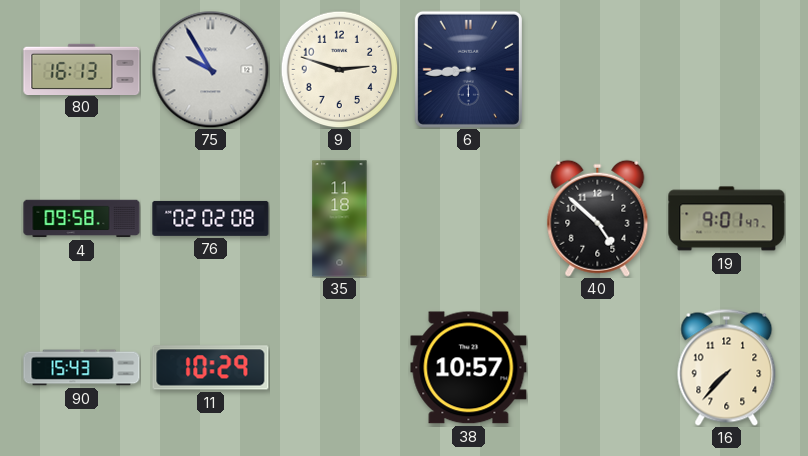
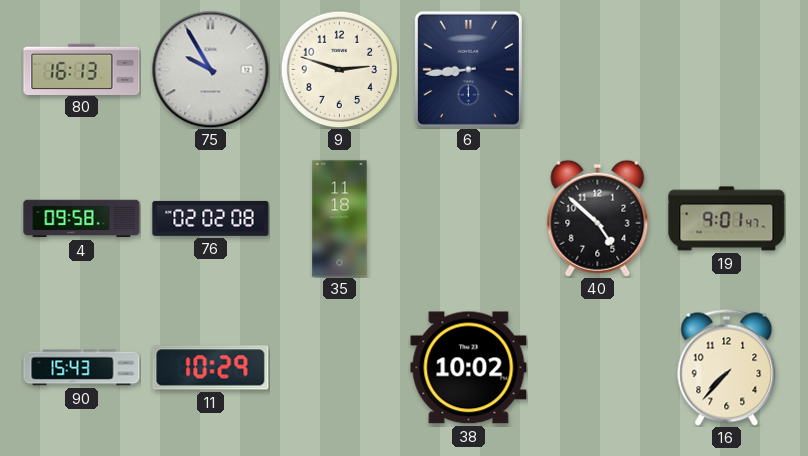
38: 10:57 -> 10:02
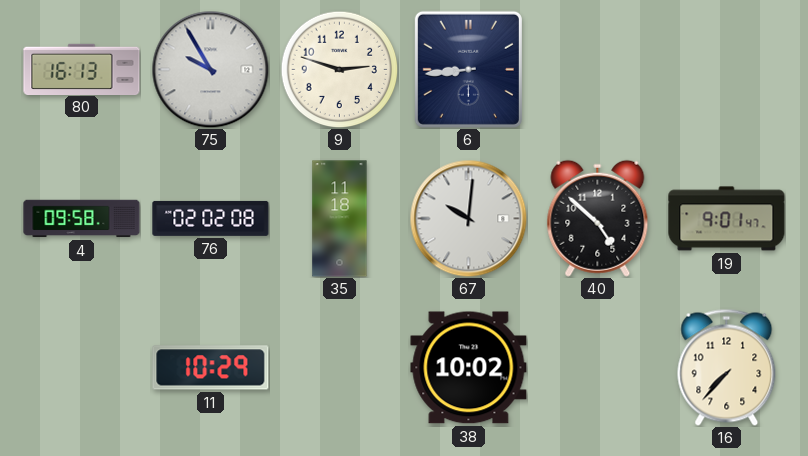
67: none -> 10:01
90: 15:43 -> none
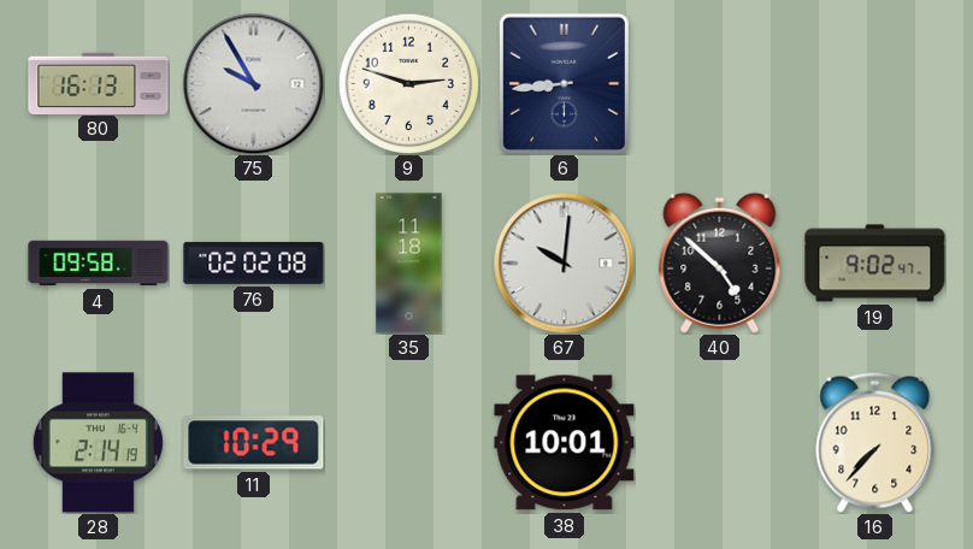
19: 9:01 -> 9:02
28: none -> 2:14
38: 10:02 -> 10:01
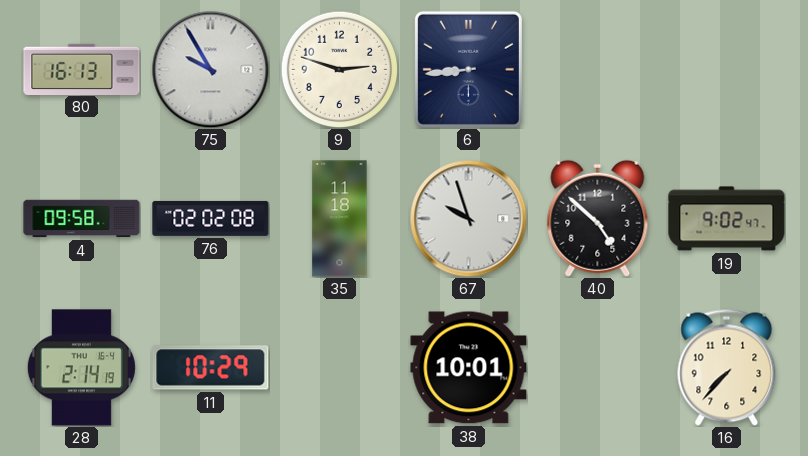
67: 10:01 -> 9:57
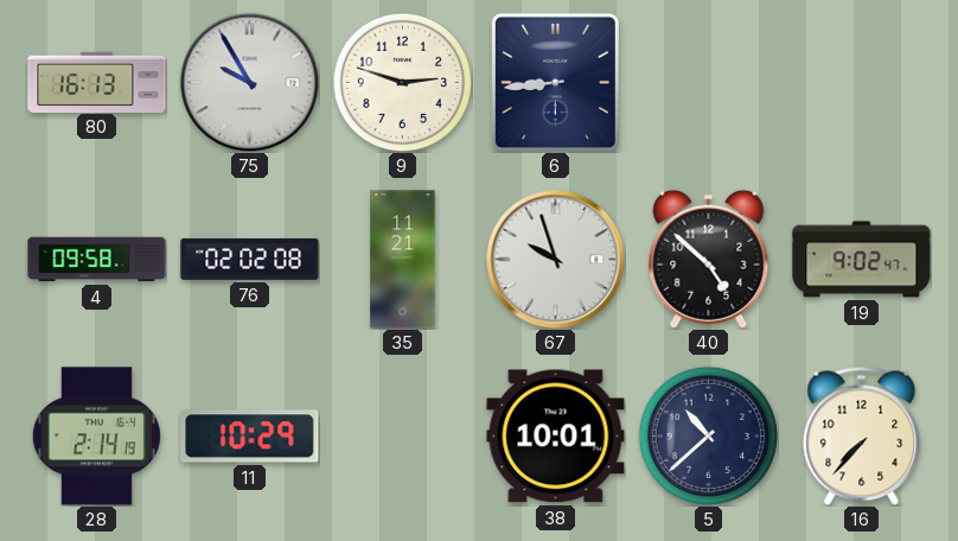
35: 11:18 -> 11:21
5: none -> 10:38
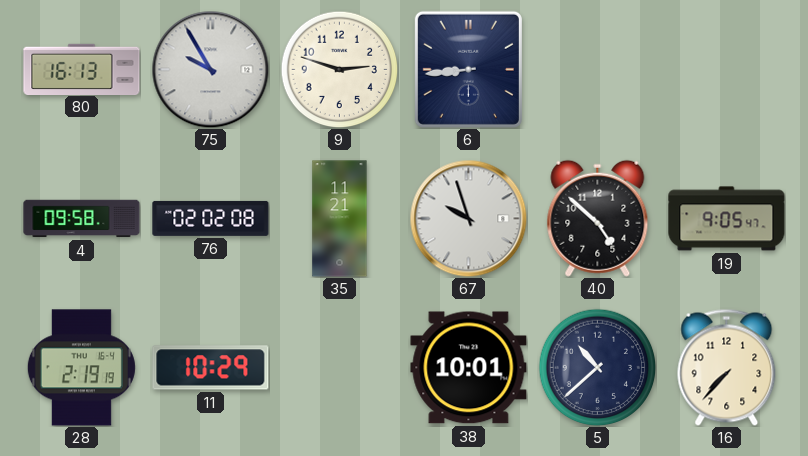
19: 9:02 -> 9:05
28: 2:14 -> 2:19
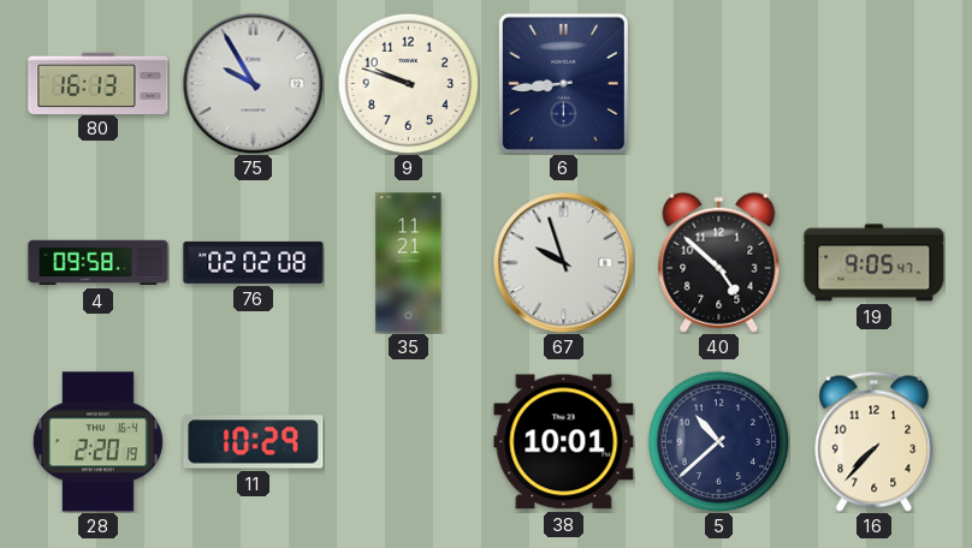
9: 2:48 -> 9:48
28: 2:19 -> 2:20
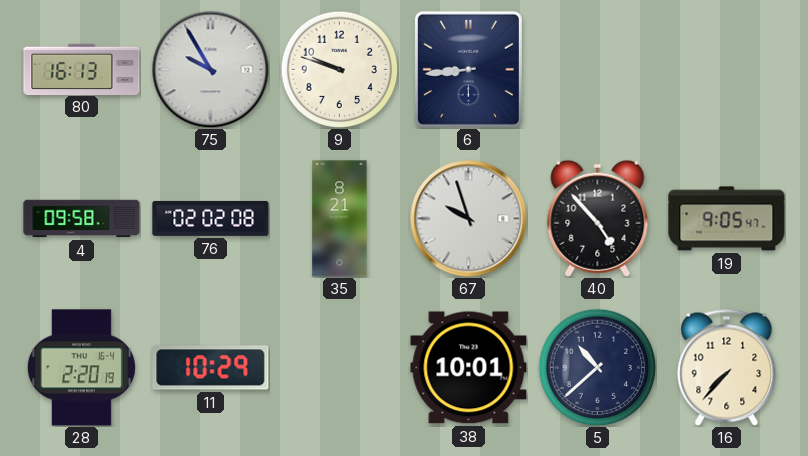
35: 11:21 -> 8:21
40: 4:52 -> 4:53
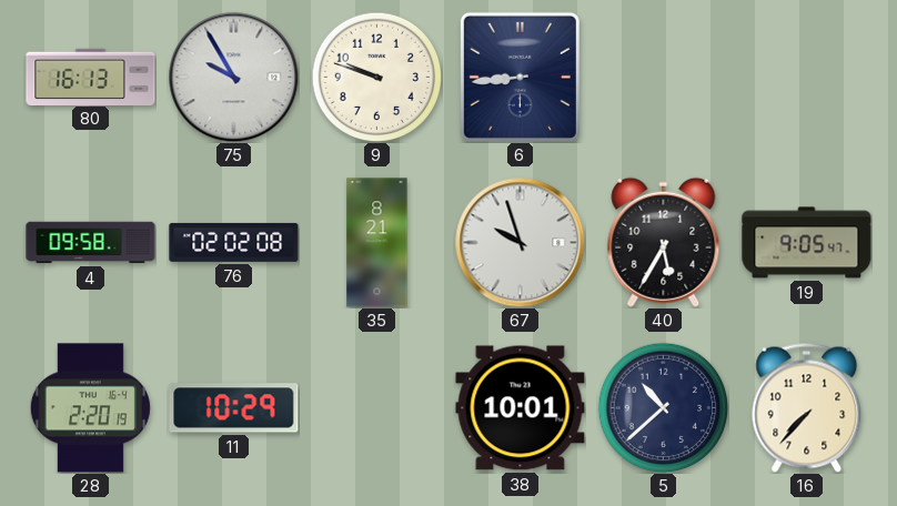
40: 4:53 -> 5:35
